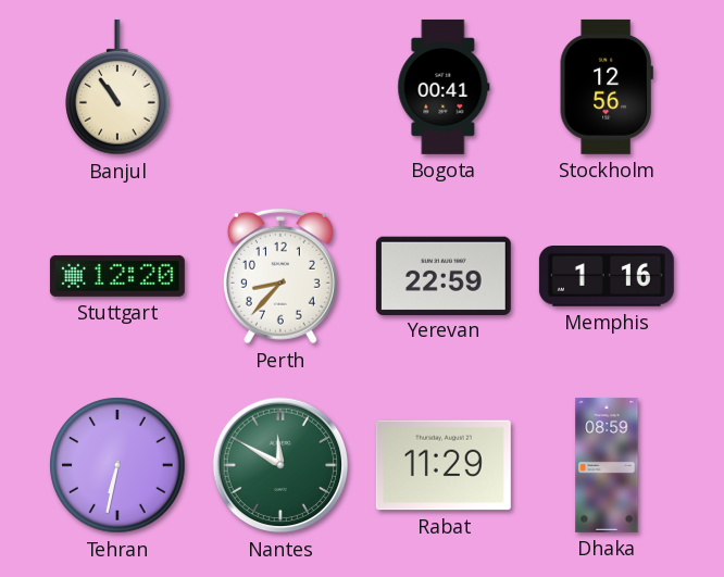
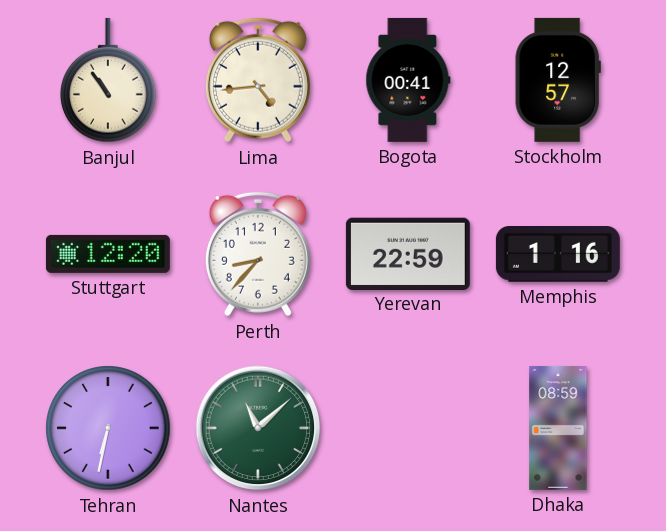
Lima: none -> 4:44
Stockholm: 12:56 -> 12:57
Nantes: 11:50 -> 11:08
Rabat: 11:29 -> none
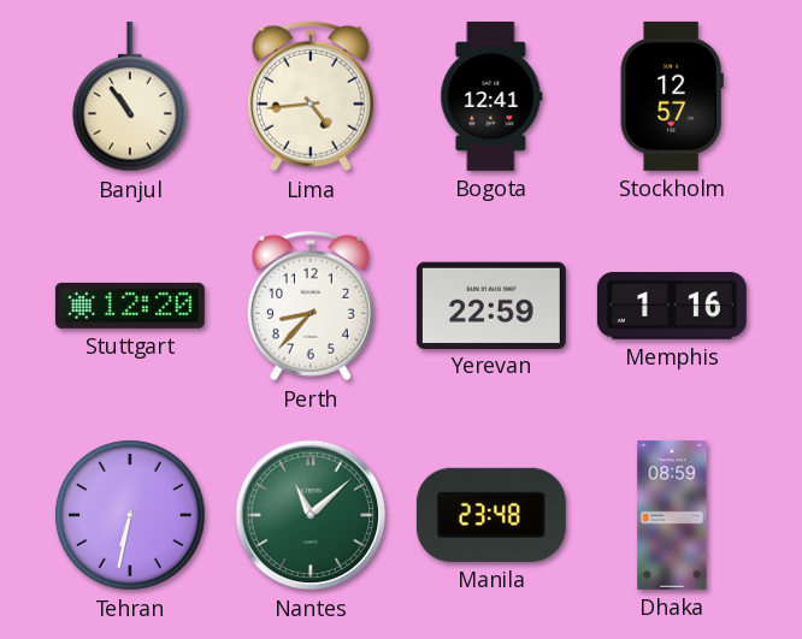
Bogota: 00:41 -> 12:41
Manila: none -> 23:48
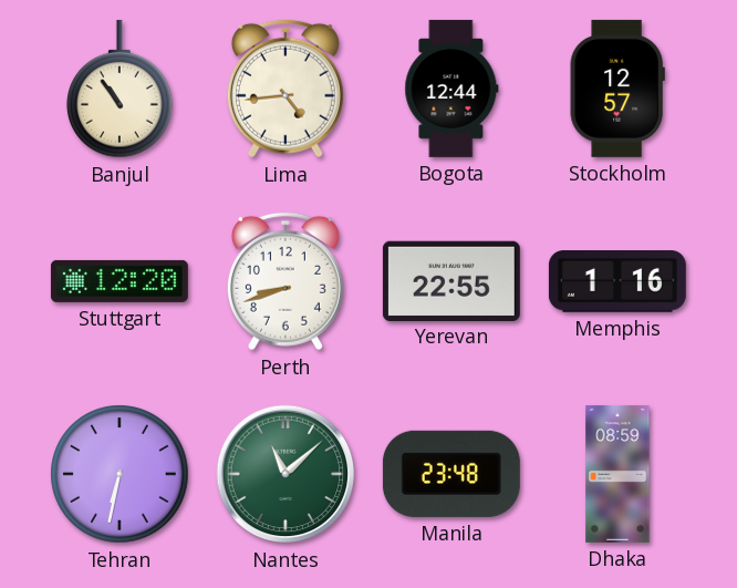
Bogota: 12:41 -> 12:44
Perth: 8:37 -> 8:42
Yerevan: 22:59 -> 22:55
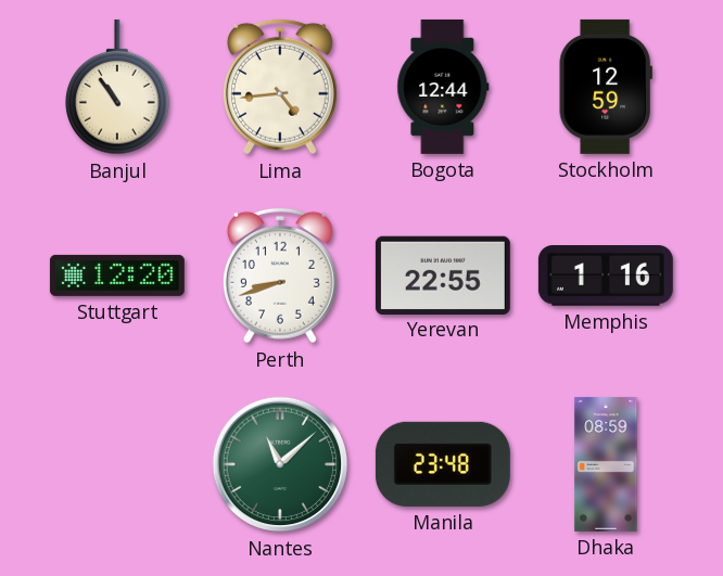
Stockholm: 12:57 -> 12:59
Tehran: 6:32 -> none
